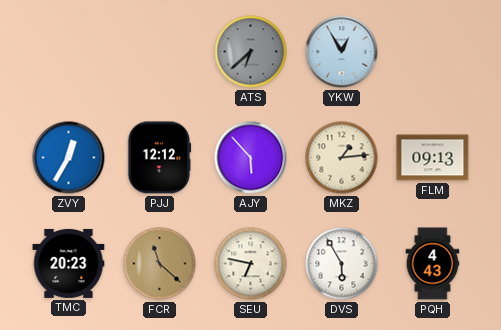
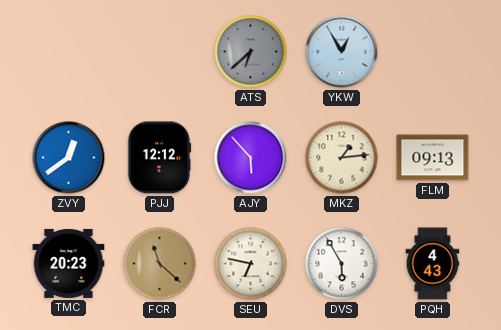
ZVY: 12:35 -> 12:39
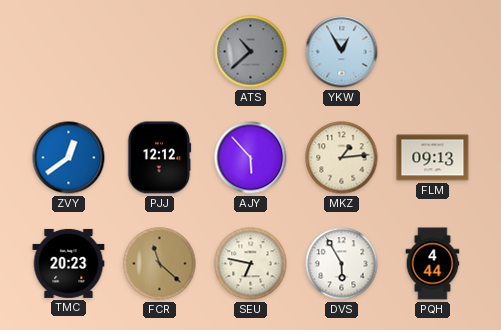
ATS: 6:38 -> 10:38
PQH: 4:43 -> 4:44
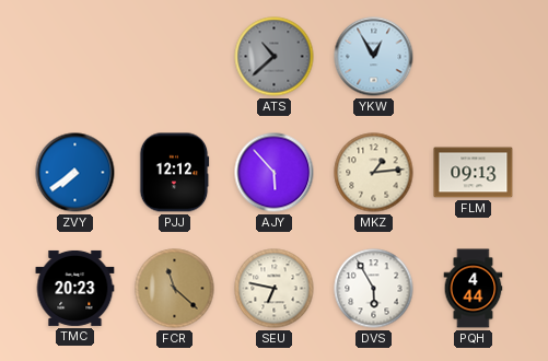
ZVY: 12:39 -> 7:39
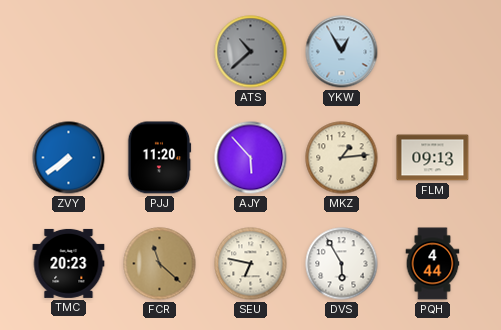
PJJ: 12:12 -> 11:20
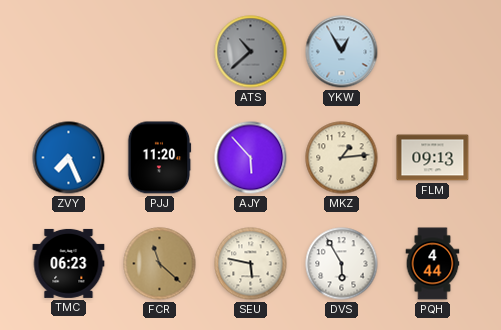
ZVY: 7:39 -> 7:26
TMC: 20:23 -> 06:23
SEU: 6:47 -> 5:47
